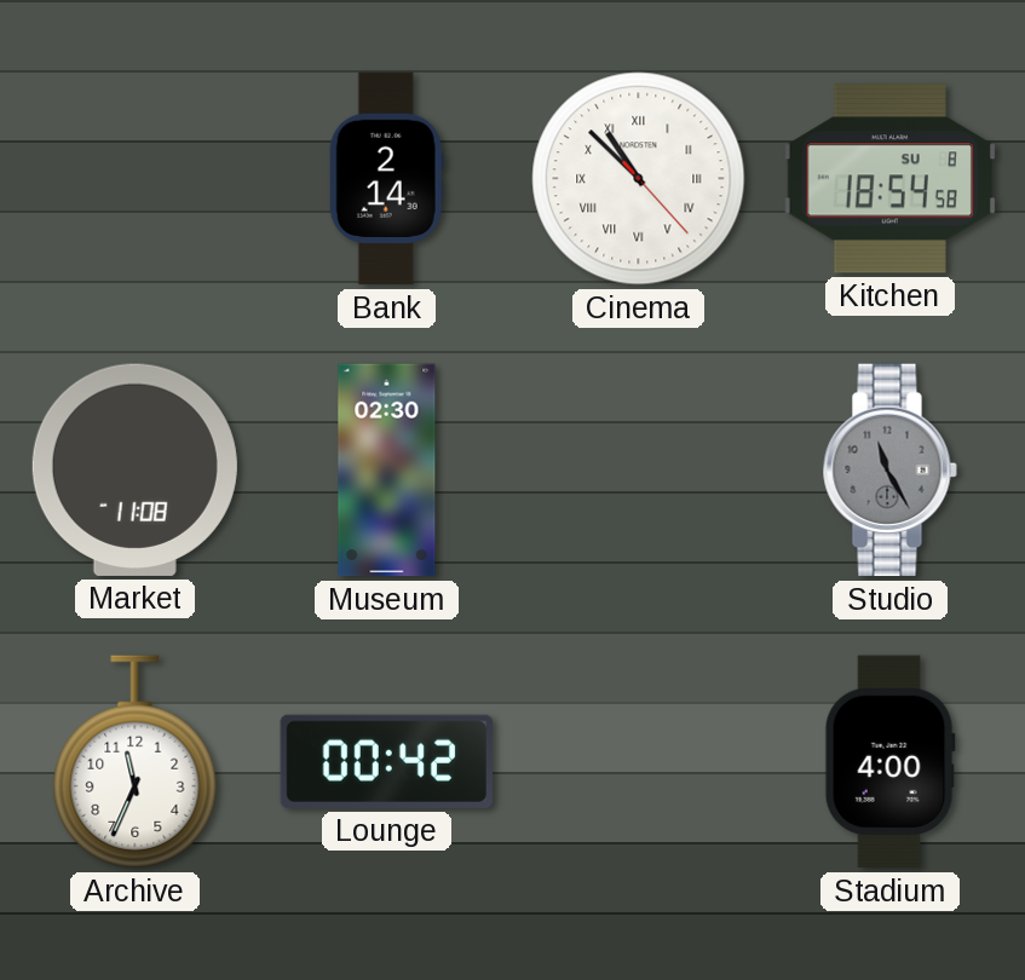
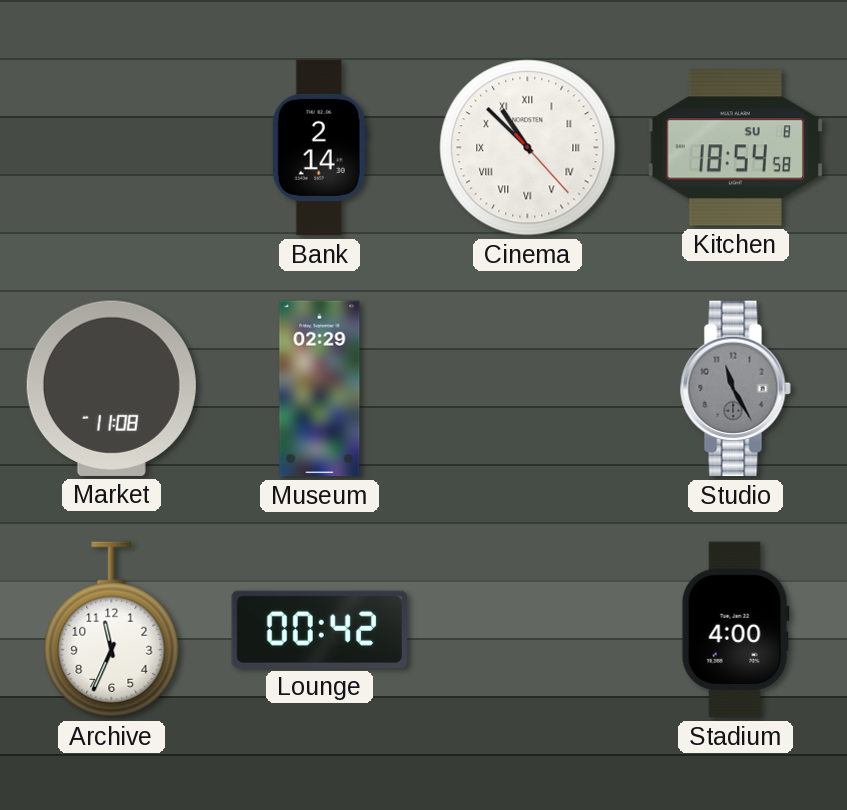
Museum: 02:30 -> 02:29
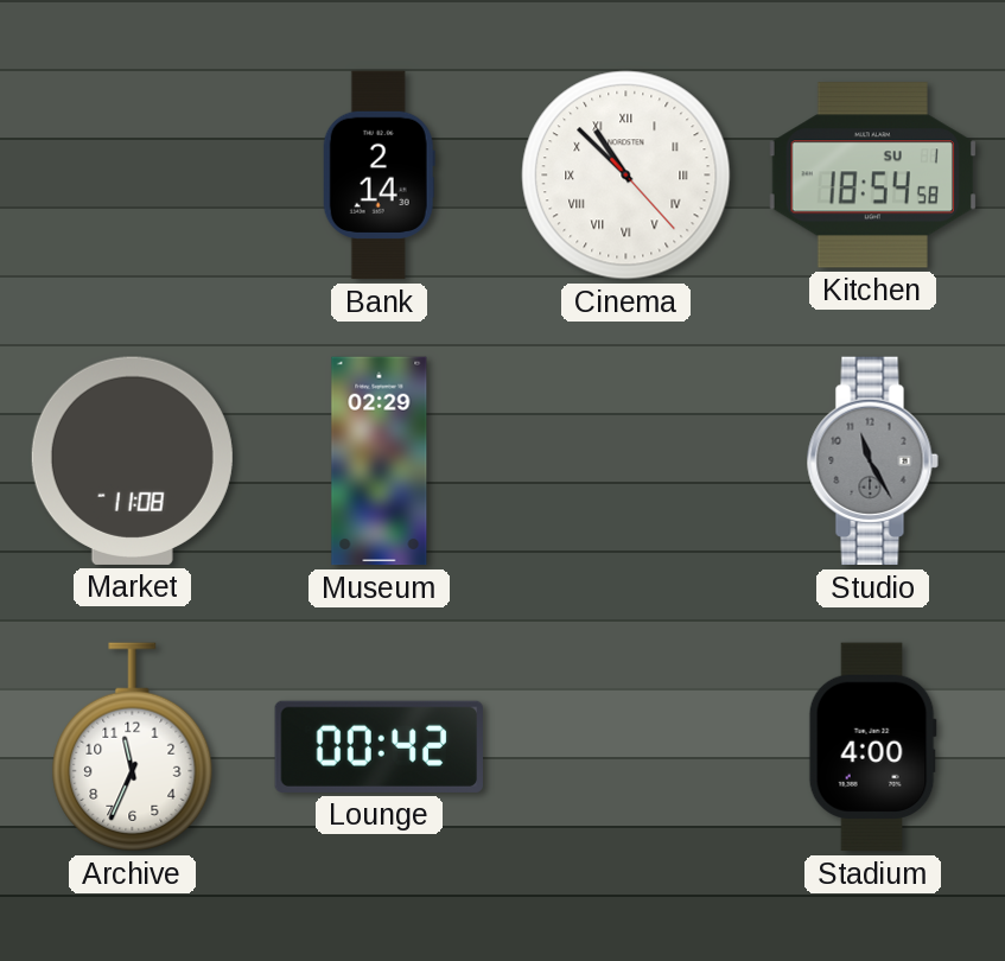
Kitchen date: SU 8 -> SU 1
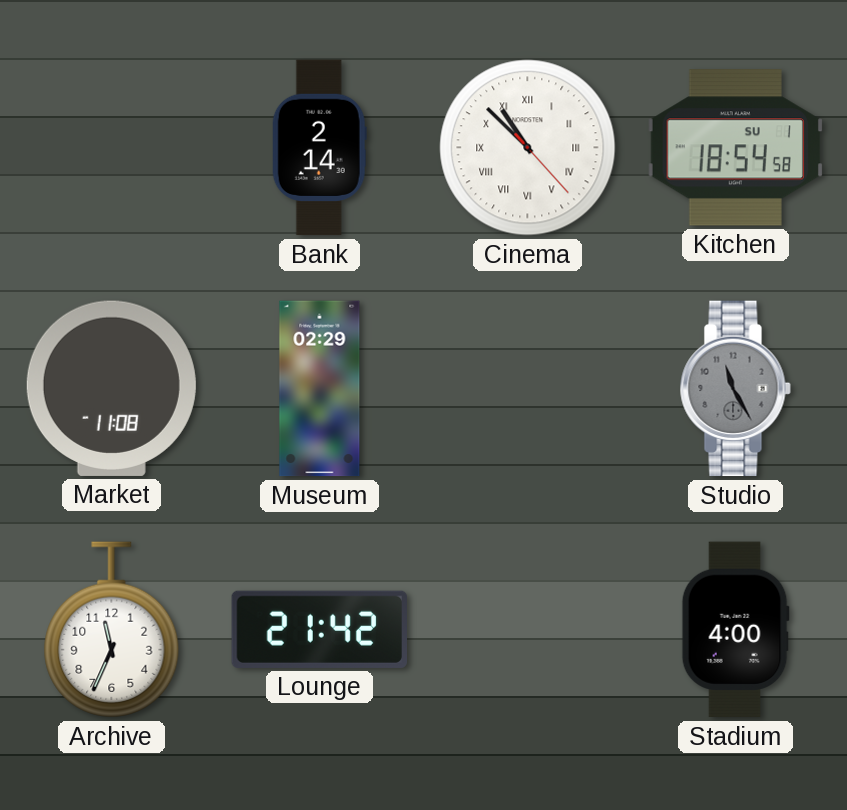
Lounge: 00:42 -> 21:42
